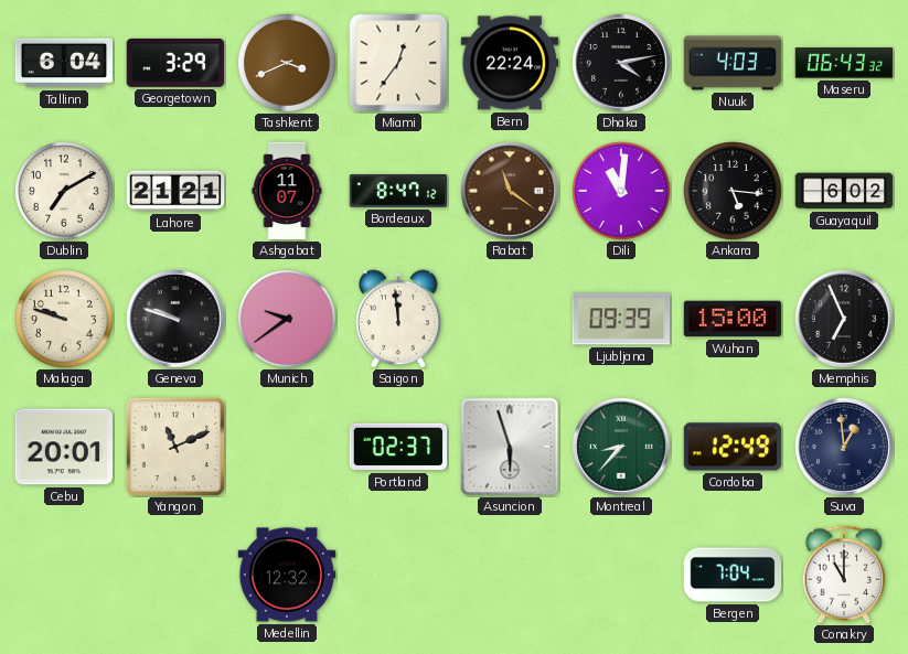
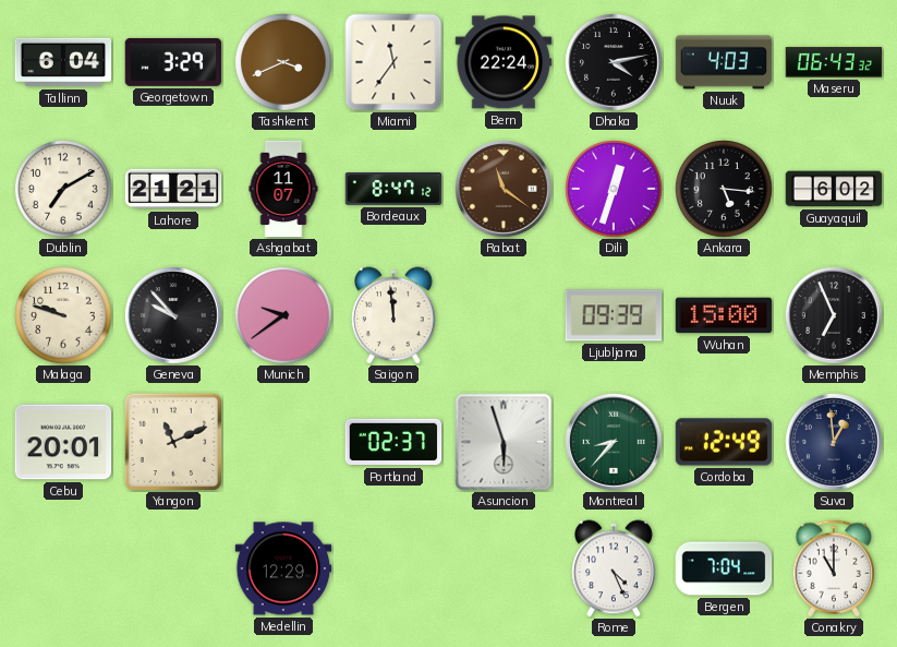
Miami: 12:36 -> 11:36
Dili: 11:01 -> 12:33
Geneva: 9:48 -> 9:53
Medellin: 12:32 -> 12:29
Rome: none -> 4:26
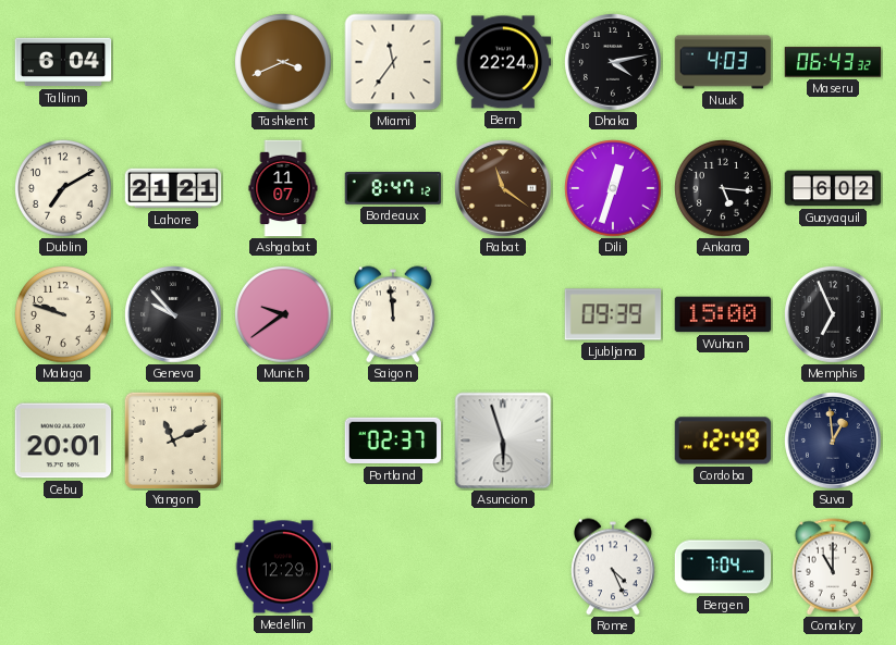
Georgetown: 3:29 -> none
Montreal: 8:37 -> none
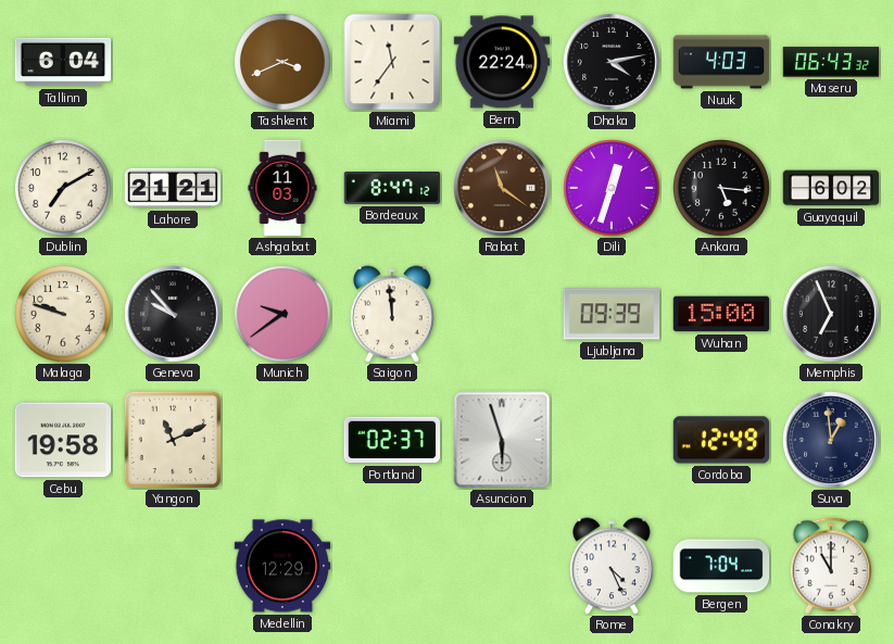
Ashgabat: 11:07 -> 11:03
Cebu: 20:01 -> 19:58
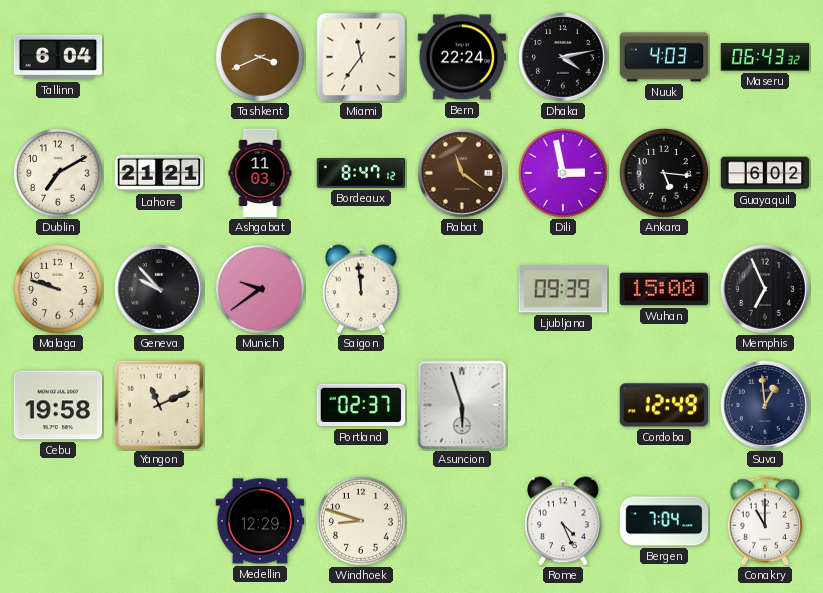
Dili: 12:33 -> 2:58
Windhoek: none -> 8:48
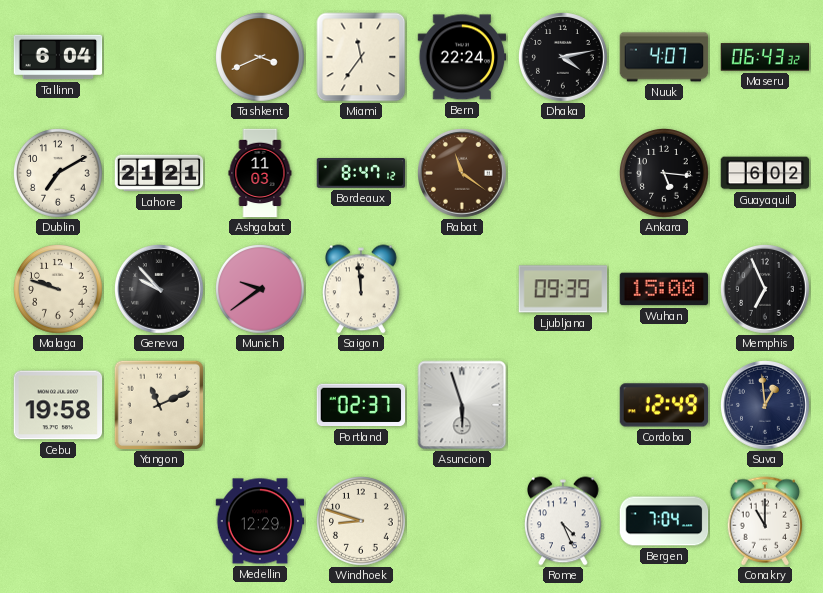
Nuuk: 4:03 -> 4:07
Dili: 2:58 -> none
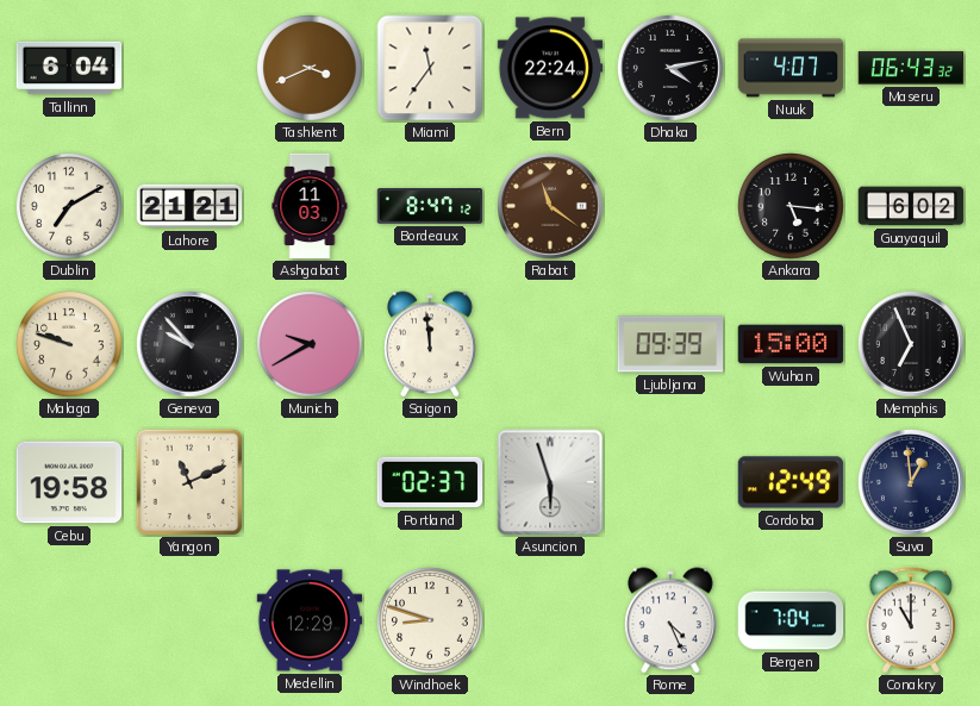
Munich: 9:39 -> 9:40
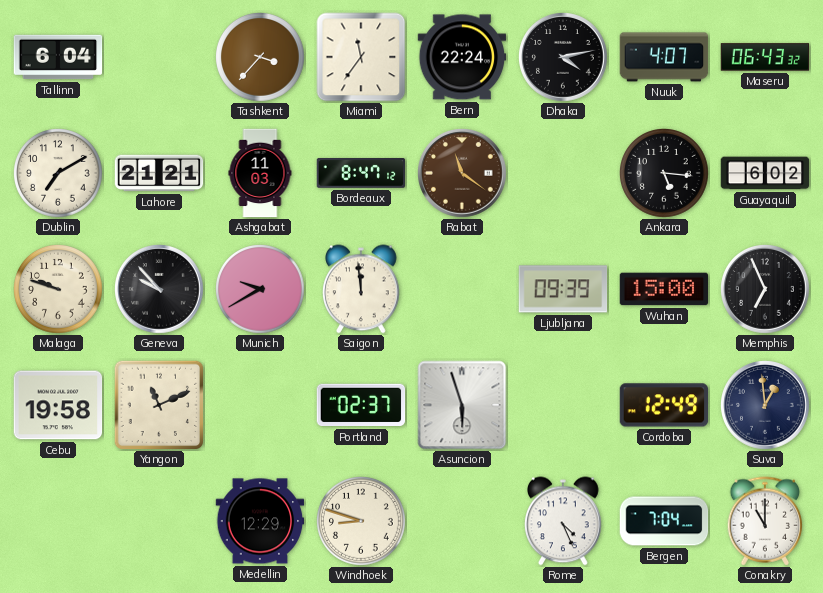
Tashkent: 3:41 -> 3:37
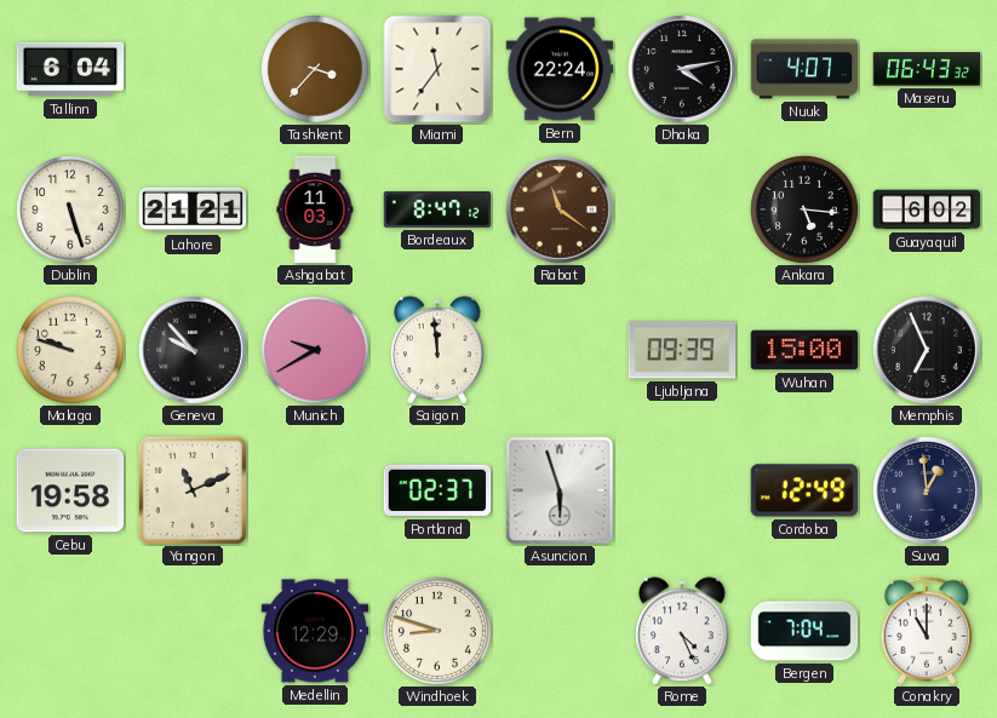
Dublin: 7:10 -> 5:27
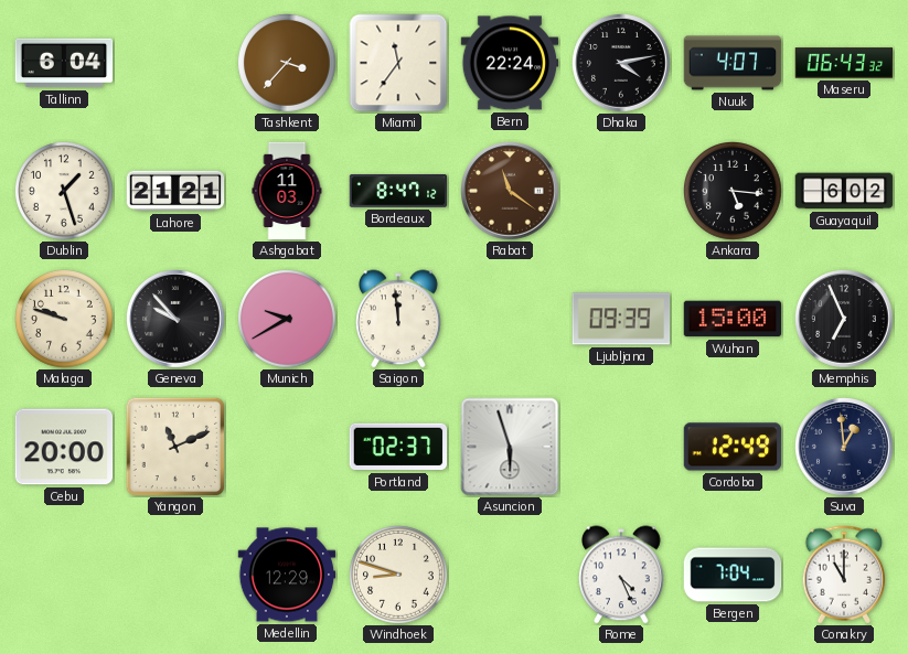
Dublin: 5:27 -> 1:27
Cebu: 19:58 -> 20:00
